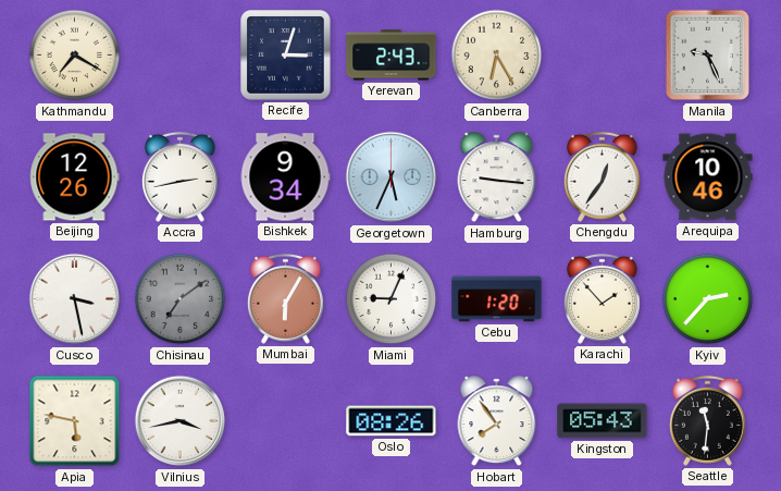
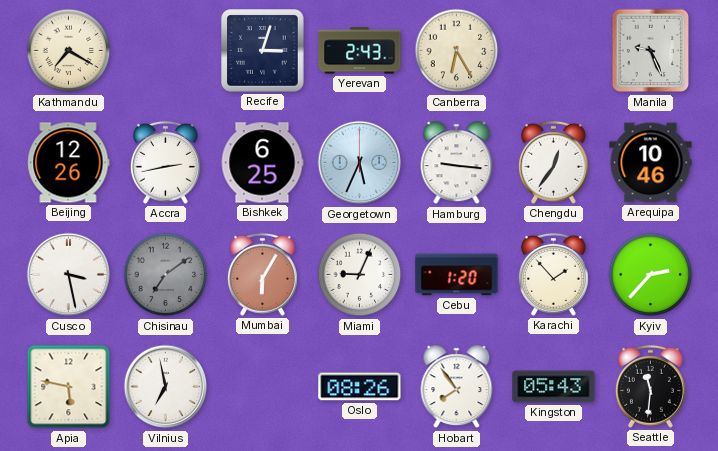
Bishkek: 9:34 -> 6:25
Vilnius: 3:43 -> 6:58
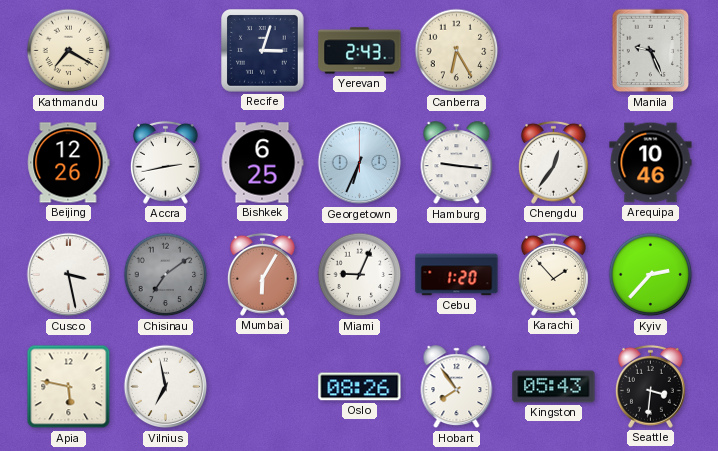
Georgetown: 5:34 -> 6:34
Seattle: 11:31 -> 3:31
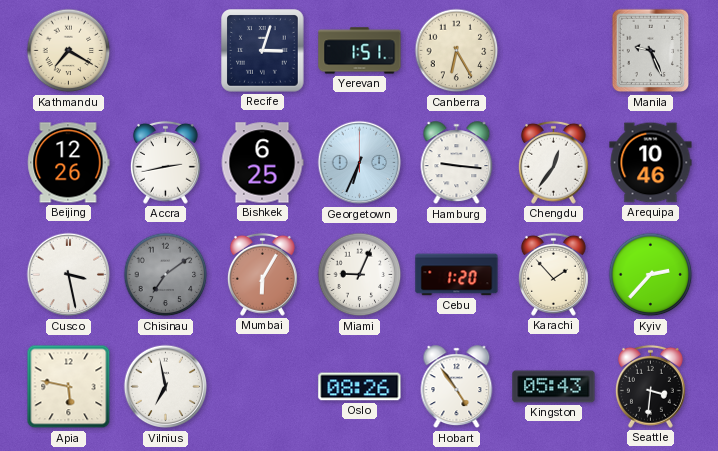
Yerevan: 2:43 -> 1:51
Hobart: 7:54 -> 4:54
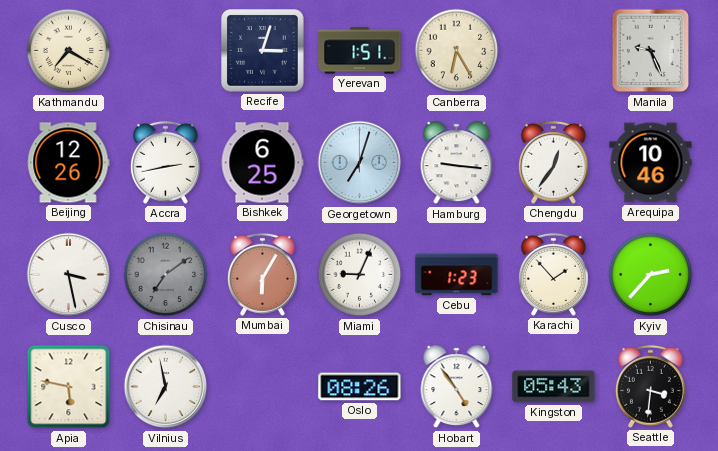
Georgetown: 6:34 -> 7:03
Cebu: 1:20 -> 1:23
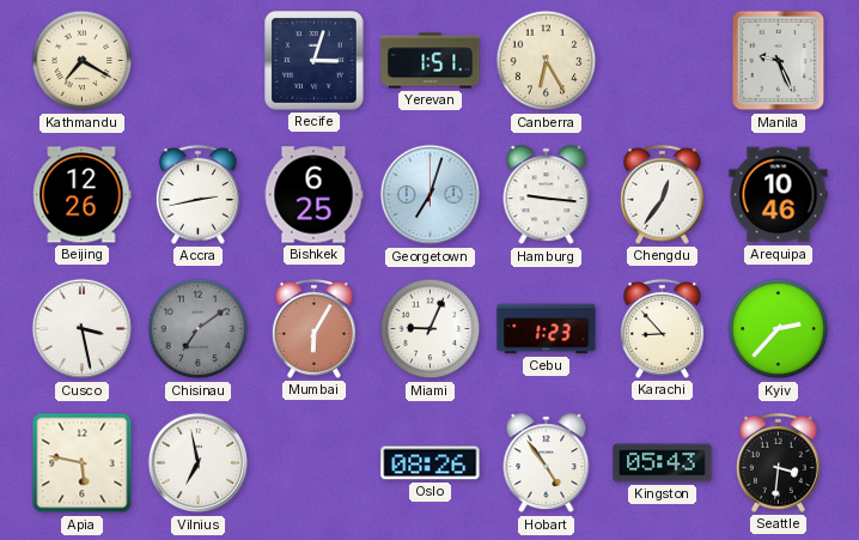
Karachi: 1:53 -> 8:53
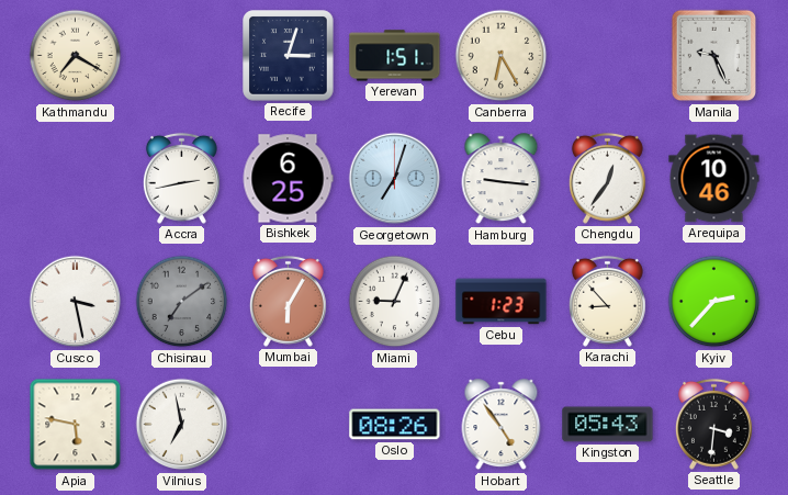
Beijing: 12:26 -> none
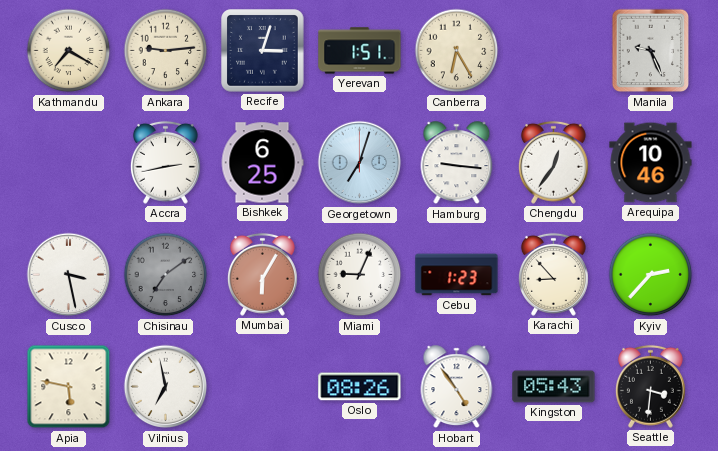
Ankara: none -> 9:14
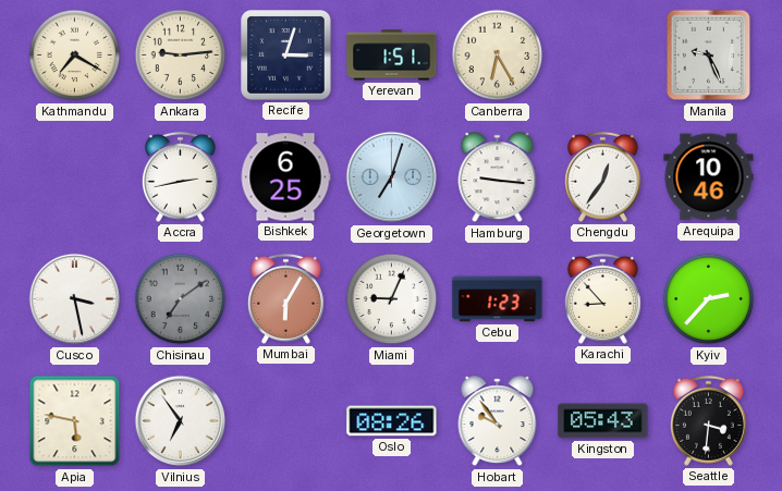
Vilnius: 6:58 -> 6:54
Hobart: 4:54 -> 9:54
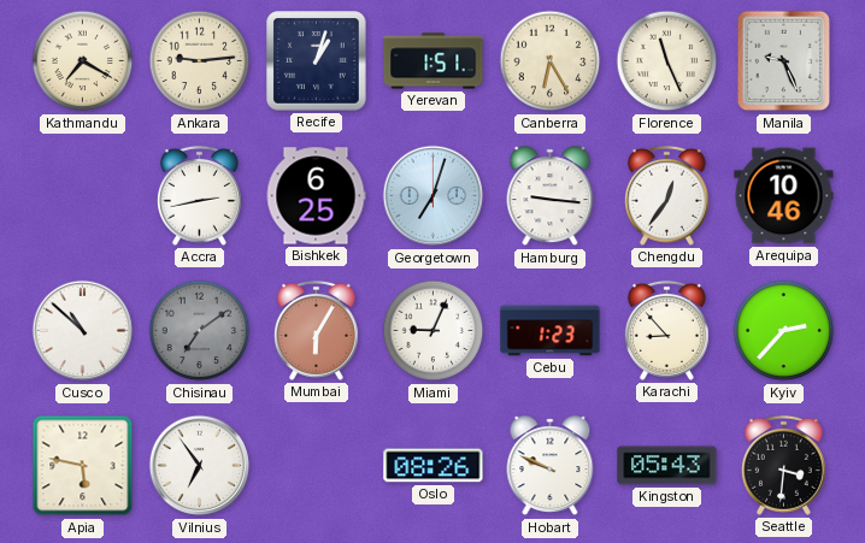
Recife: 3:03 -> 1:03
Florence: none -> 11:26
Cusco: 3:28 -> 10:52
Hobart: 9:54 -> 9:49
